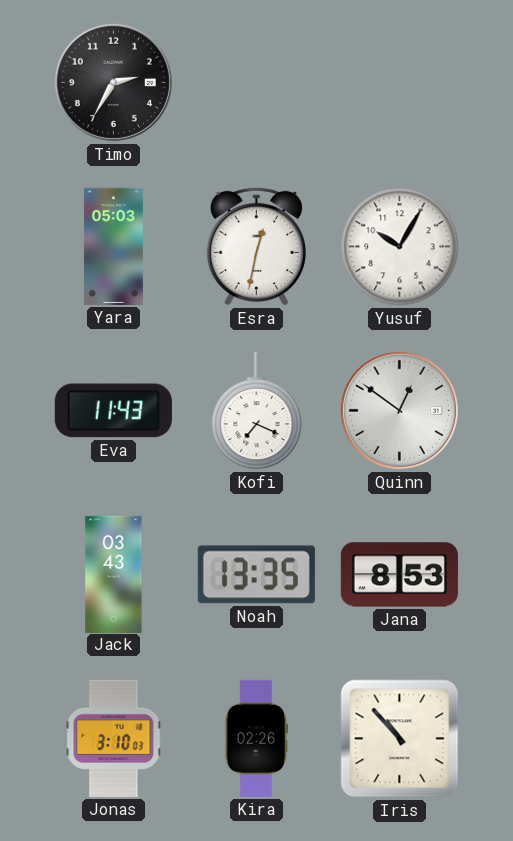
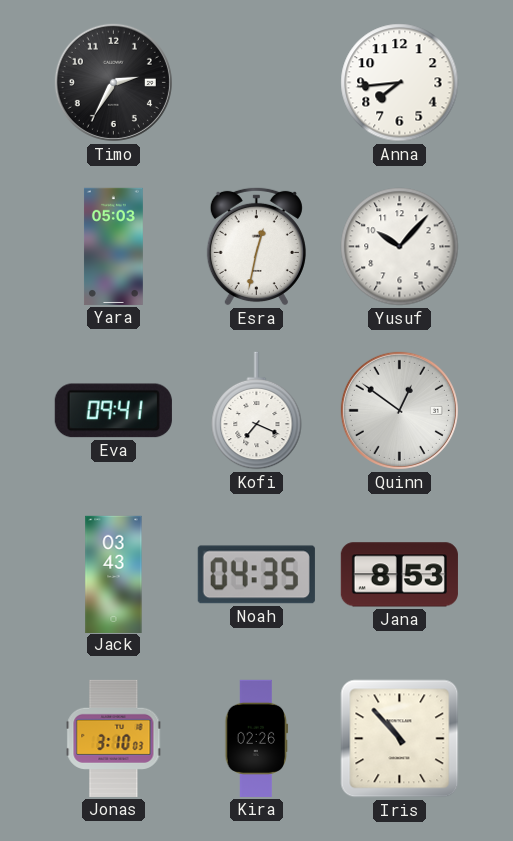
Anna: none -> 7:44
Yusuf: 10:05 -> 10:07
Eva: 11:43 -> 09:41
Noah: 13:35 -> 04:35
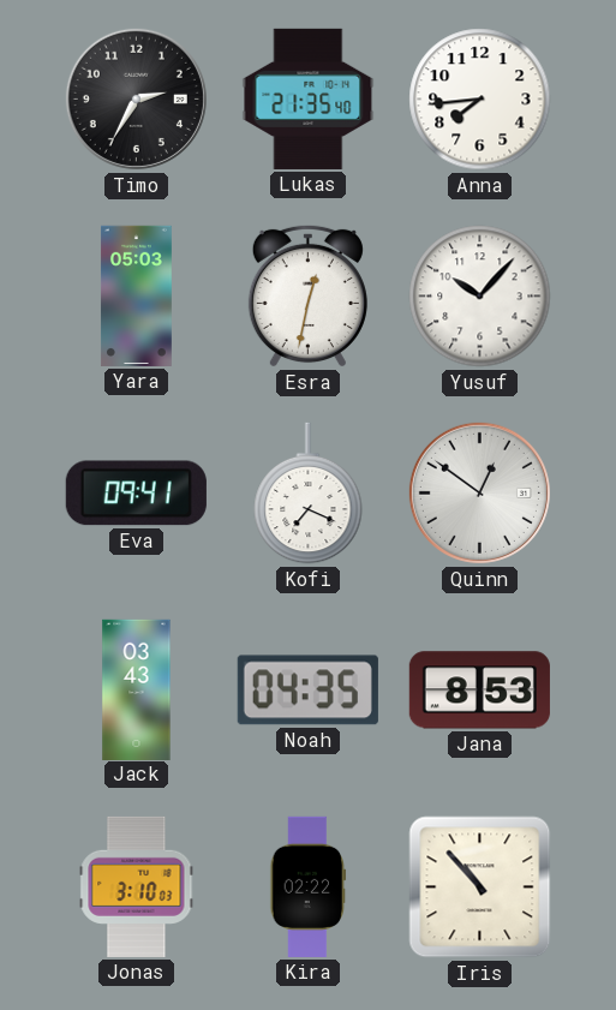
Lukas: none -> 21:35
Kira: 02:26 -> 02:22
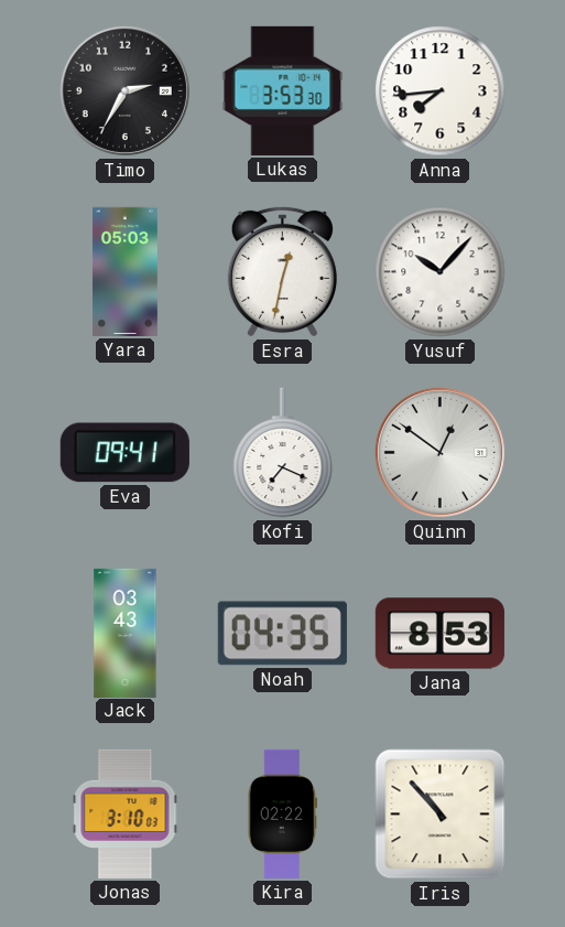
Lukas: 21:35 -> 3:53
